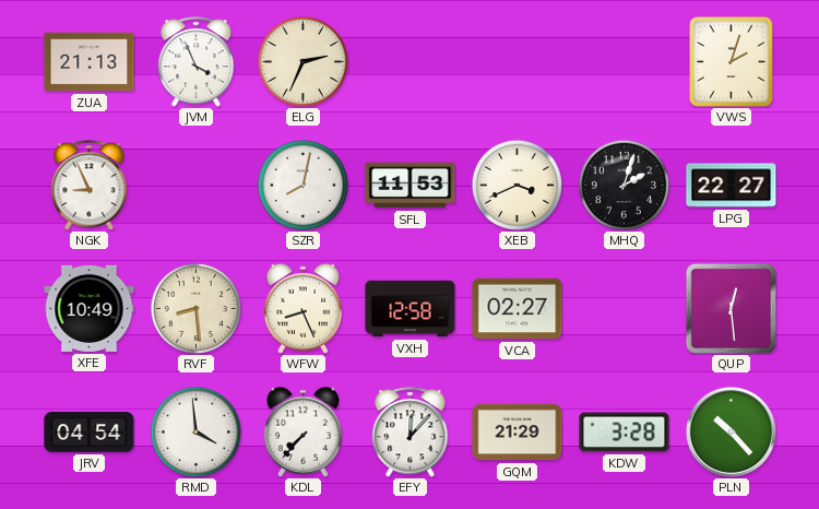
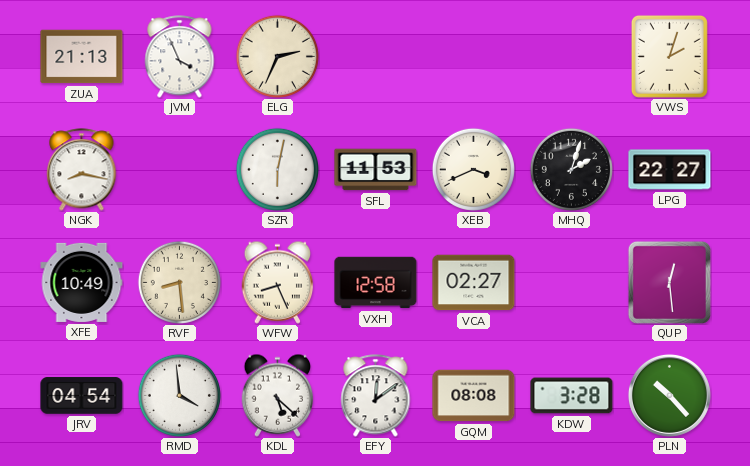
NGK: 8:56 -> 8:17
SZR: 8:02 -> 6:02
KDL: 7:37 -> 5:22
EFY: 12:07 -> 12:09
GQM: 21:29 -> 08:08
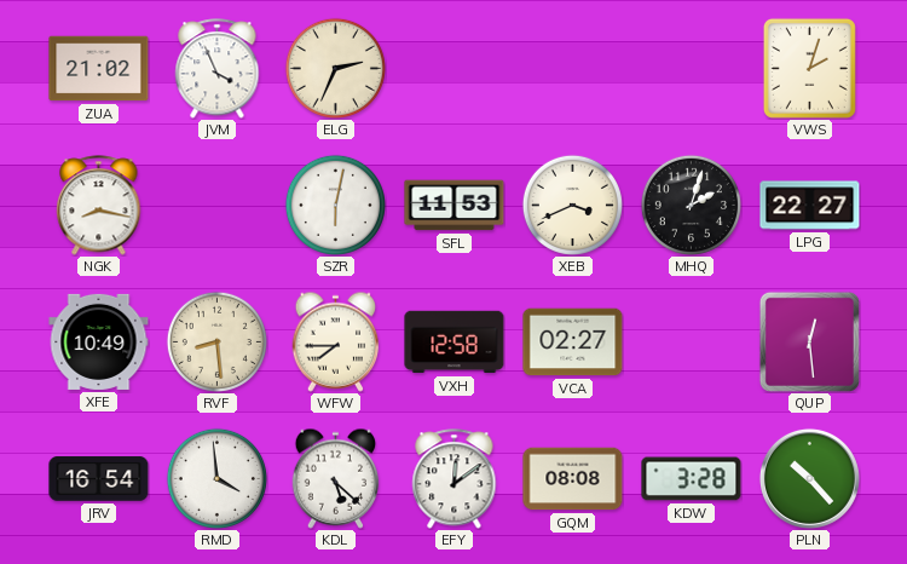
ZUA: 21:13 -> 21:02
WFW: 8:26 -> 7:45
JRV: 04:54 -> 16:54
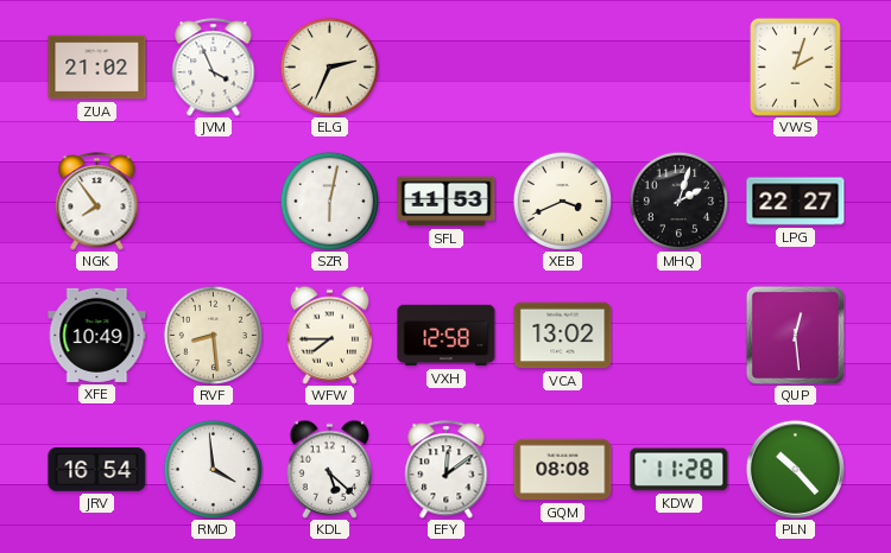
NGK: 8:17 -> 7:54
VCA: 02:27 -> 13:02
KDW: 3:28 -> 11:28
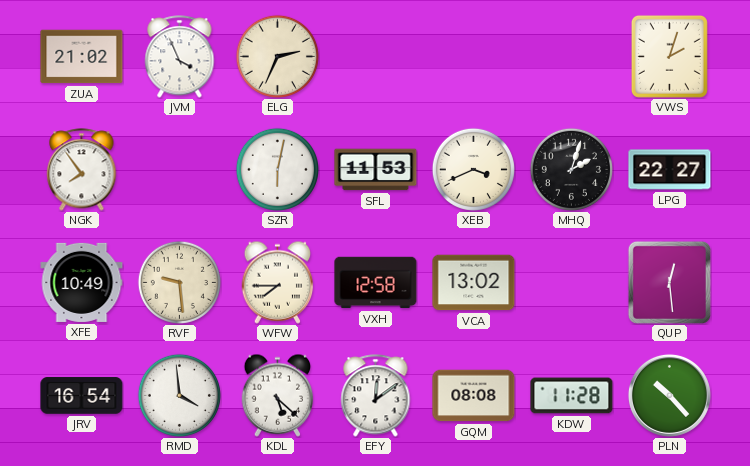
RVF: 8:29 -> 9:29
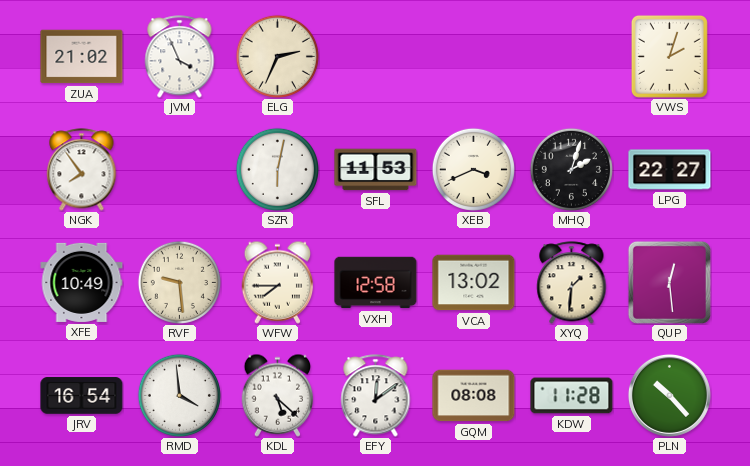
XYQ: none -> 1:31
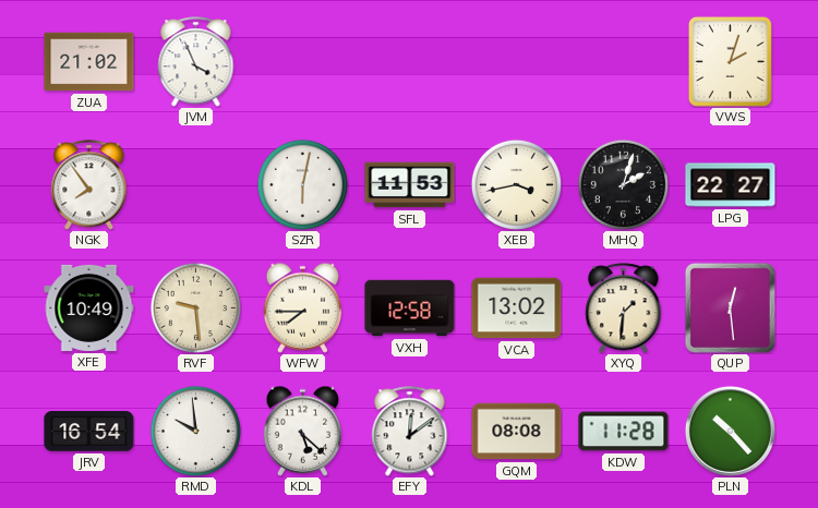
ELG: 2:34 -> none
XEB: 3:41 -> 3:43
RMD: 3:59 -> 9:59
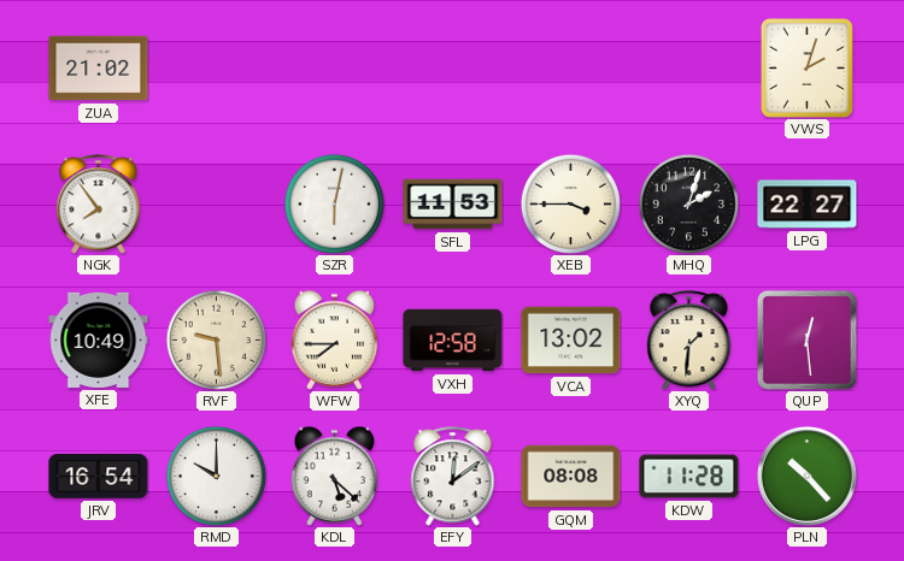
JVM: 3:56 -> none
XEB: 3:43 -> 3:45
RMD: 9:59 -> 10:00
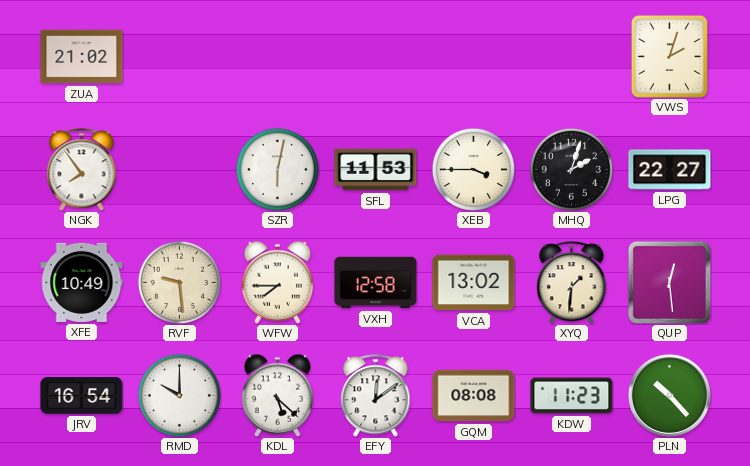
KDW: 11:28 -> 11:23
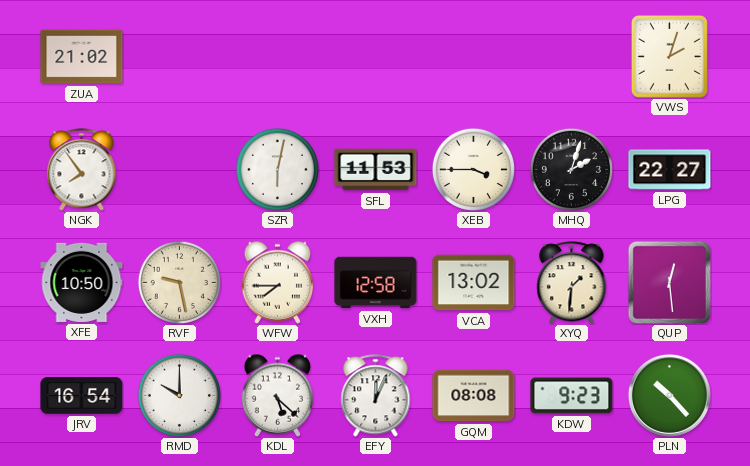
XFE: 10:49 -> 10:50
RVF: 9:29 -> 9:28
EFY: 12:09 -> 12:04
KDW: 11:23 -> 9:23
